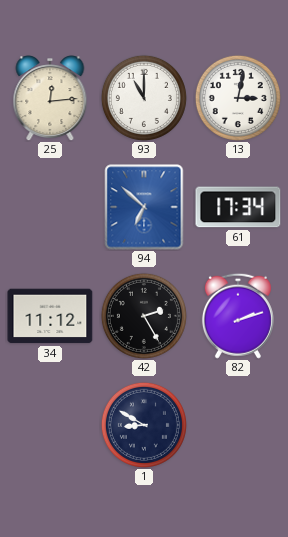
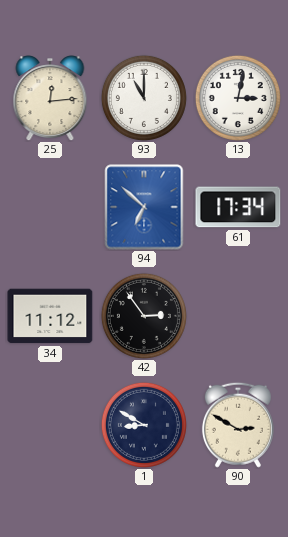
42: 2:25 -> 2:54
82: 2:12 -> none
90: none -> 2:50
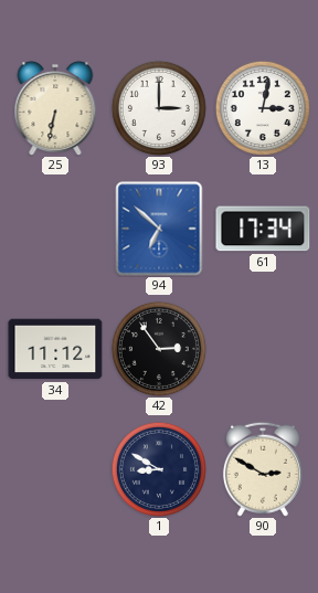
25: 12:14 -> 6:32
93: 11:00 -> 3:00
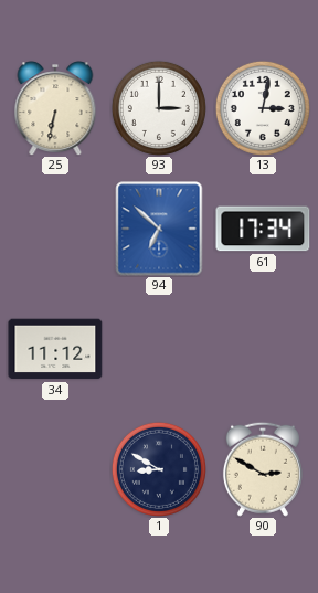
42: 2:54 -> none
